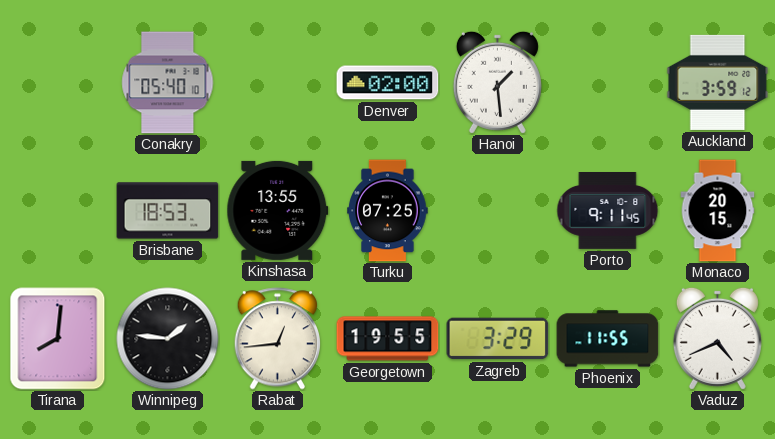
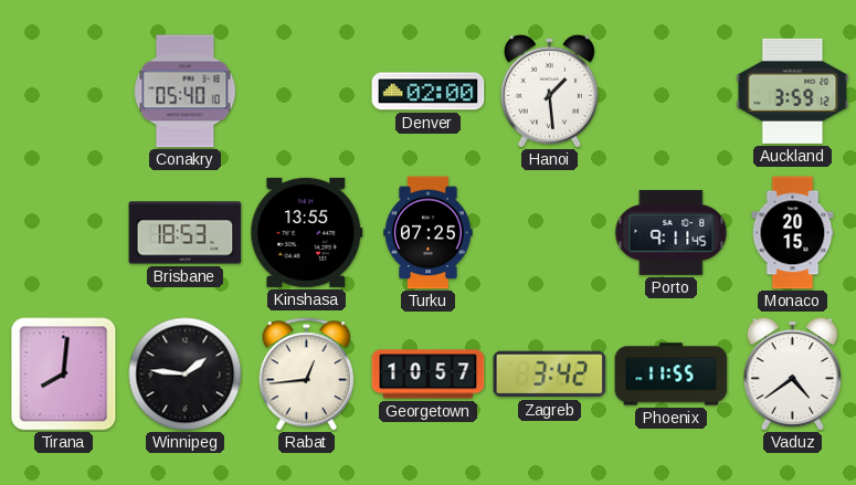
Georgetown: 19:55 -> 10:57
Zagreb: 3:29 -> 3:42
Vaduz: 4:41 -> 4:39
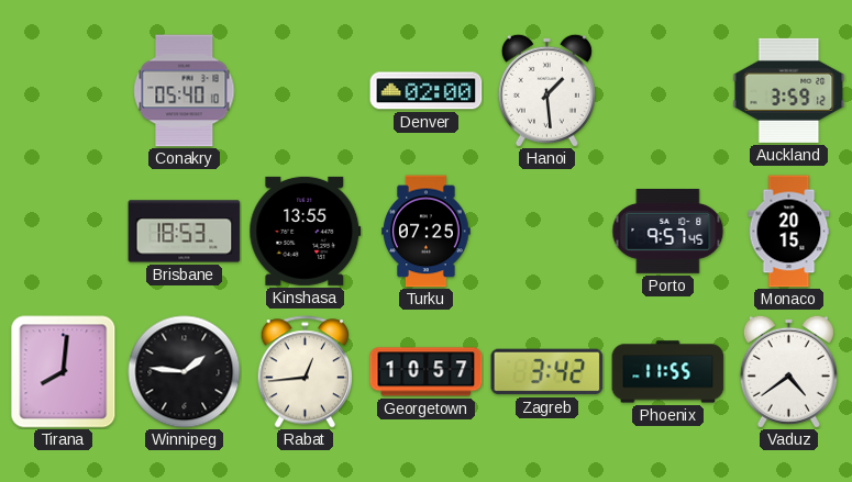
Porto: 9:11 -> 9:57
